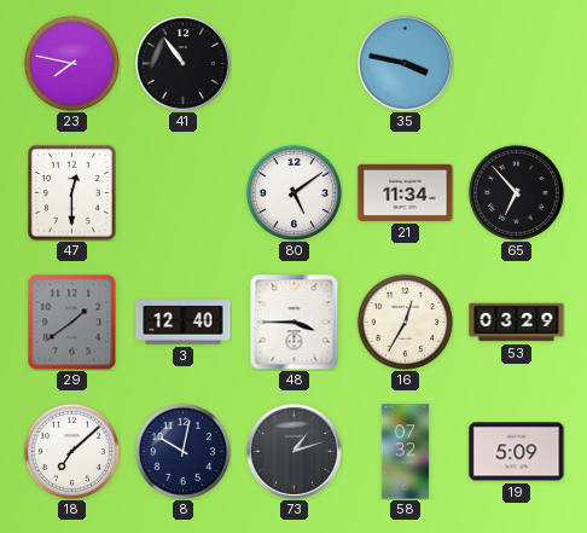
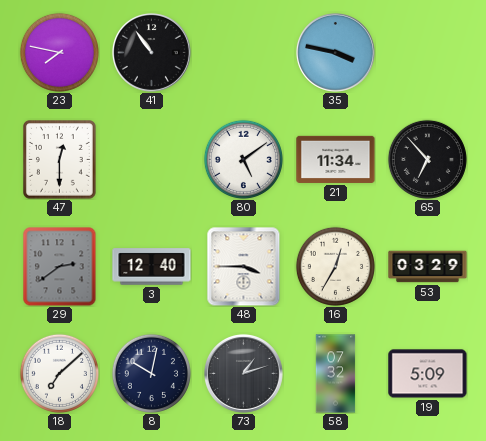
29: 1:39 -> 2:39
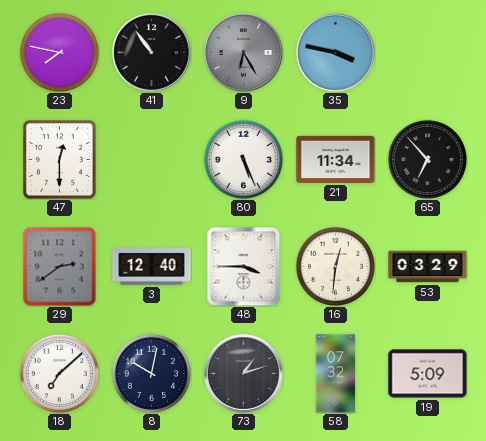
9: none -> 6:25
80: 5:09 -> 5:26
16: 12:35 -> 12:31
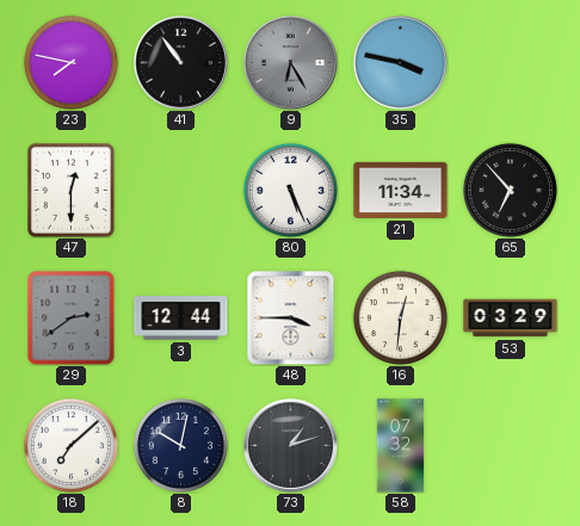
3: 12:40 -> 12:44
19: 5:09 -> none
